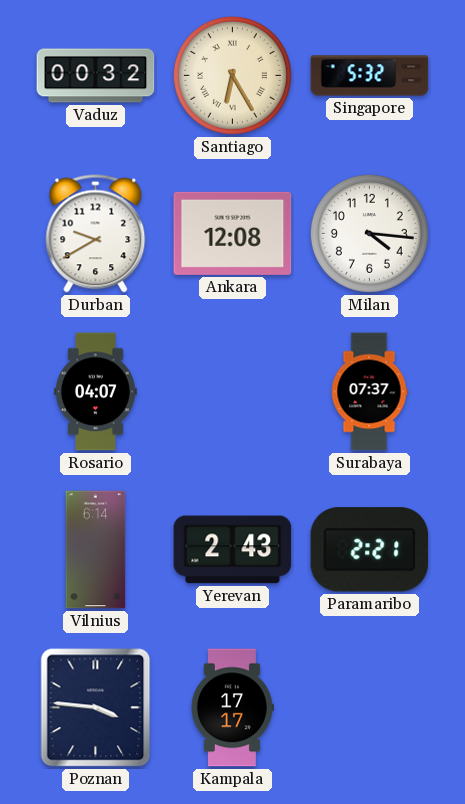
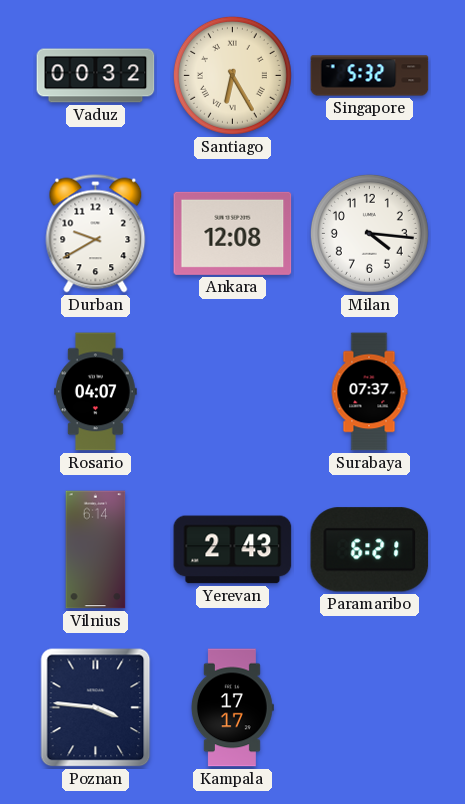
Paramaribo: 2:21 -> 6:21
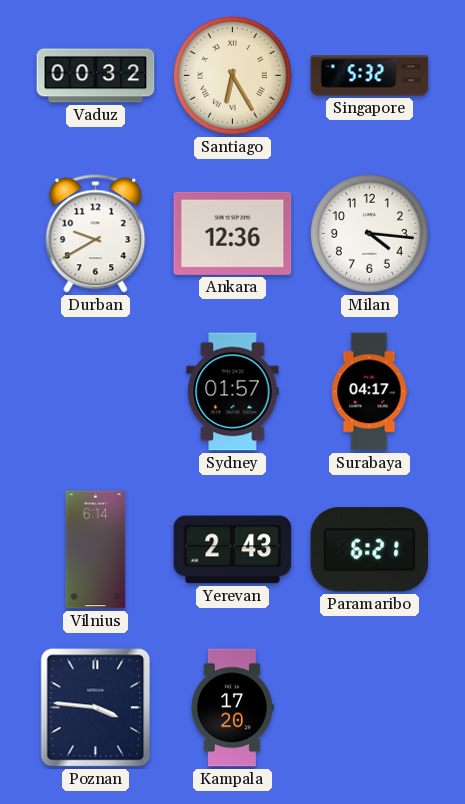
Ankara: 12:08 -> 12:36
Rosario: 04:07 -> none
Sydney: none -> 01:57
Surabaya: 07:37 -> 04:17
Kampala: 17:17 -> 17:20
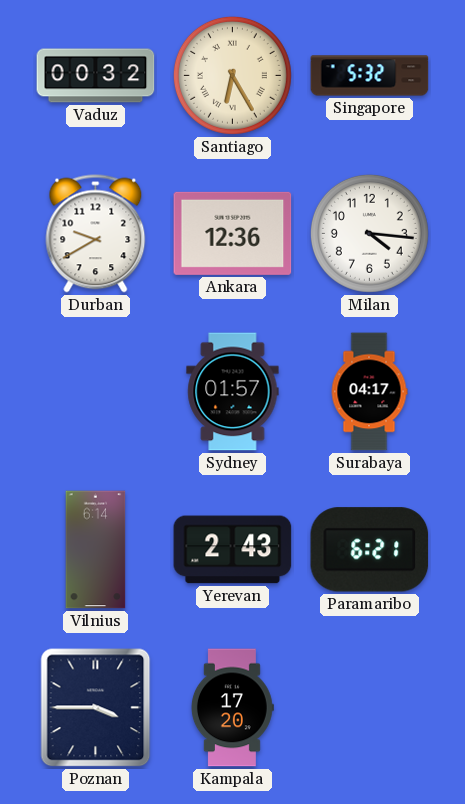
Poznan: 3:46 -> 3:45
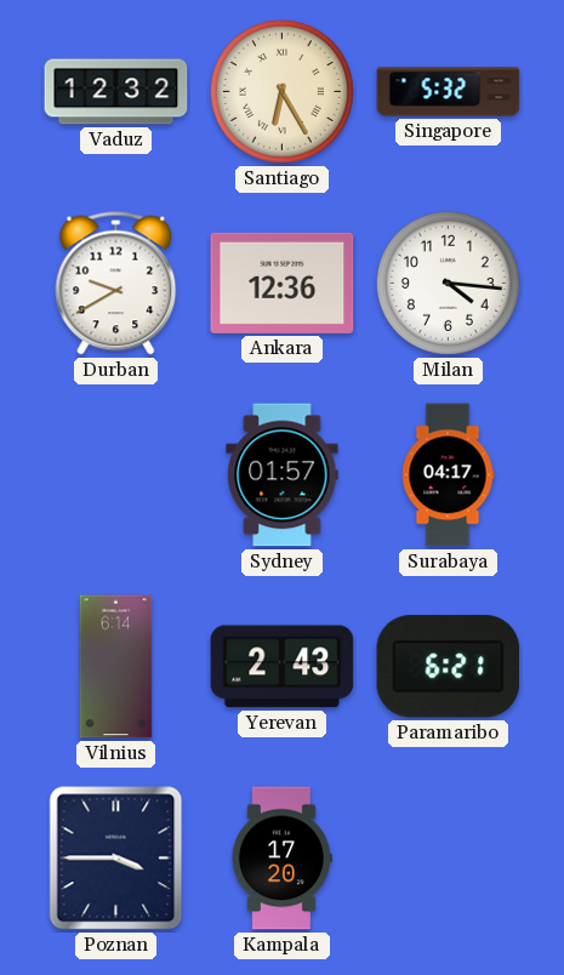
Vaduz: 00:32 -> 12:32
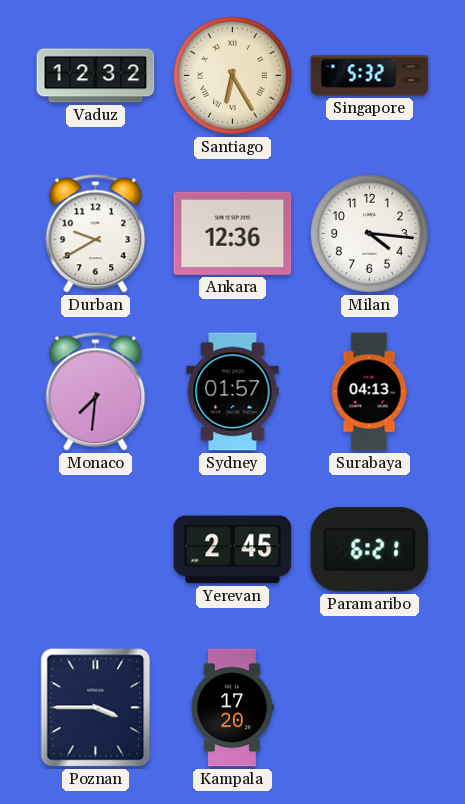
Monaco: none -> 7:31
Surabaya: 04:17 -> 04:13
Vilnius: 6:14 -> none
Yerevan: 2:43 -> 2:45
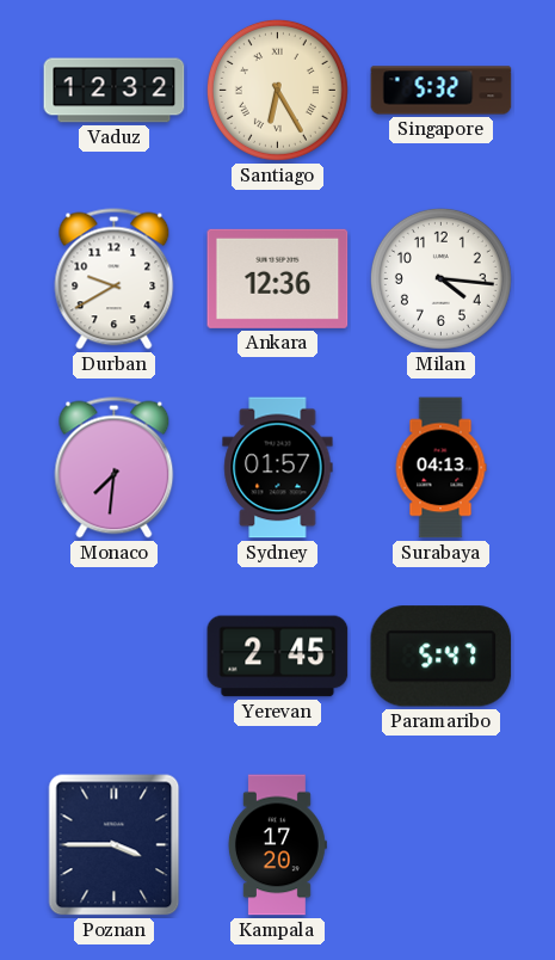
Paramaribo: 6:21 -> 5:47
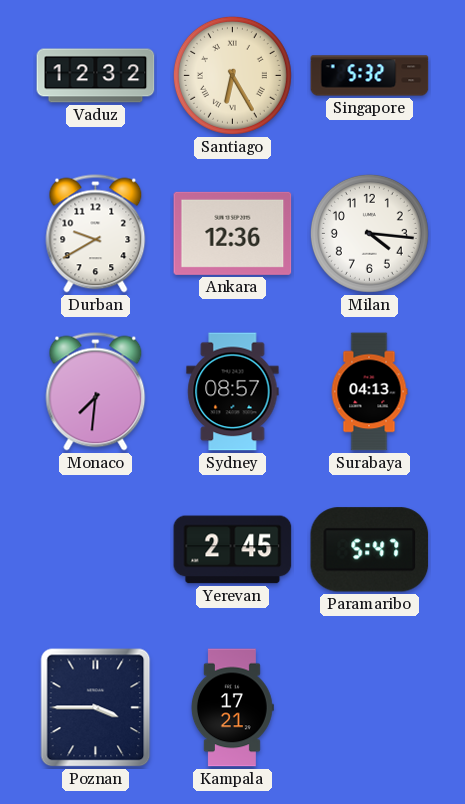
Sydney: 01:57 -> 08:57
Kampala: 17:20 -> 17:21
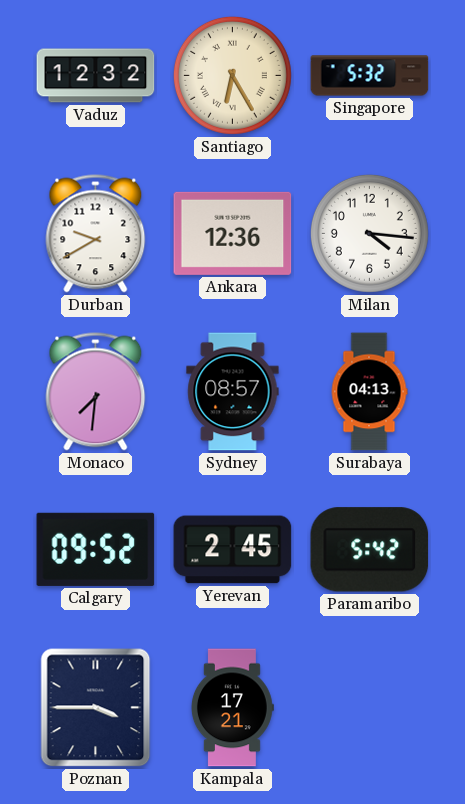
Calgary: none -> 09:52
Paramaribo: 5:47 -> 5:42
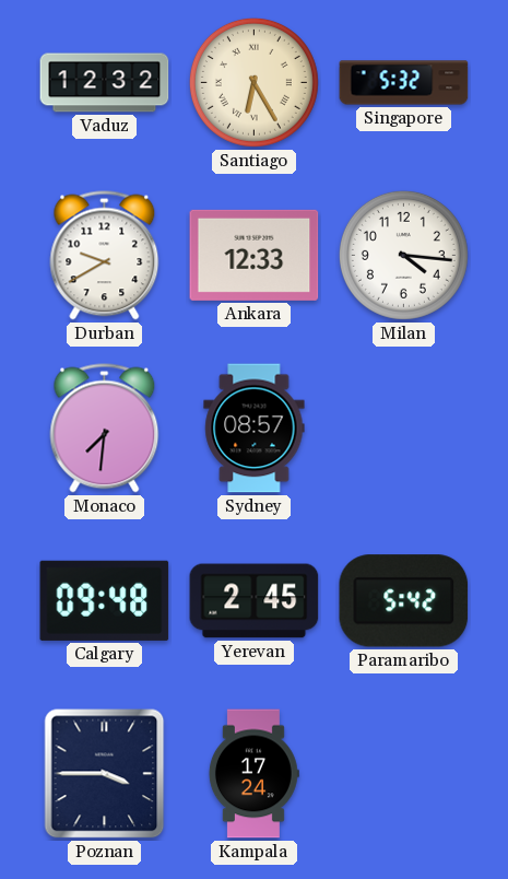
Ankara: 12:36 -> 12:33
Surabaya: 04:13 -> none
Calgary: 09:52 -> 09:48
Kampala: 17:21 -> 17:24
